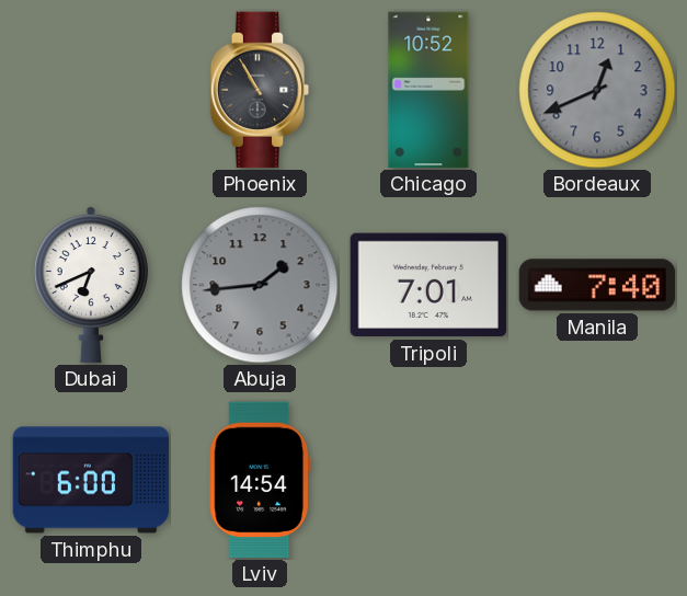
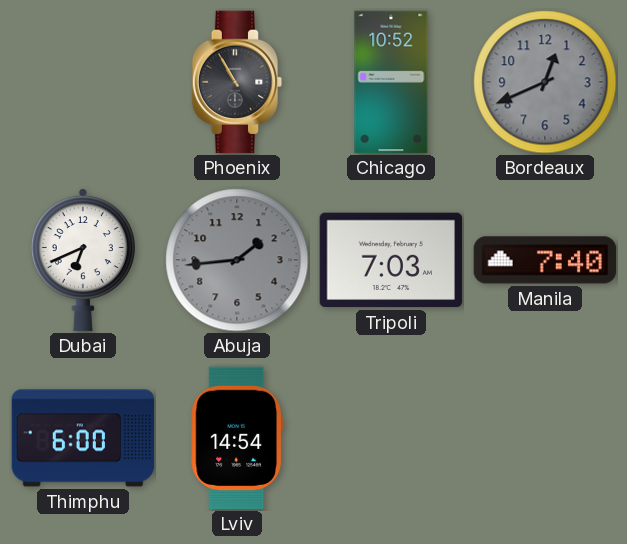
Tripoli: 7:01 -> 7:03
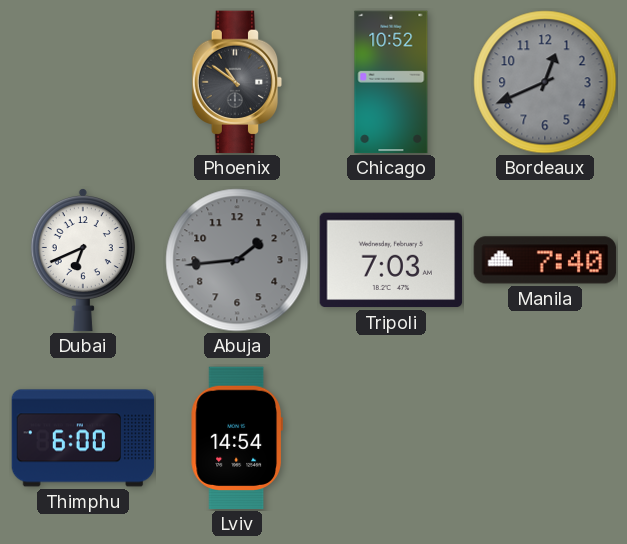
Phoenix: 10:55 -> 10:51
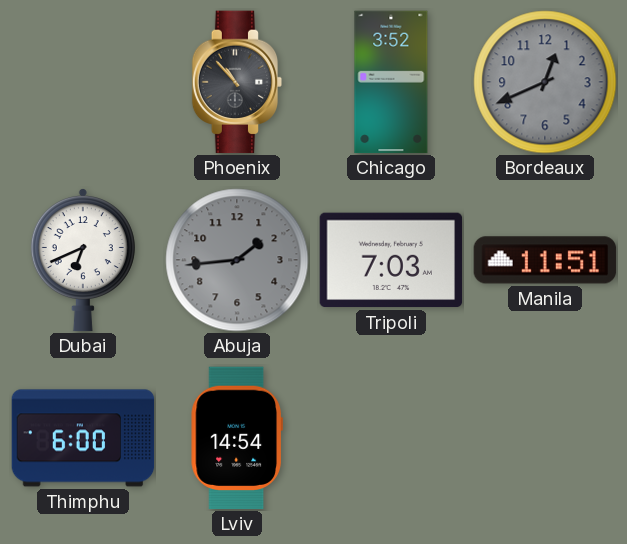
Phoenix: 10:51 -> 10:53
Chicago: 10:52 -> 3:52
Manila: 7:40 -> 11:51
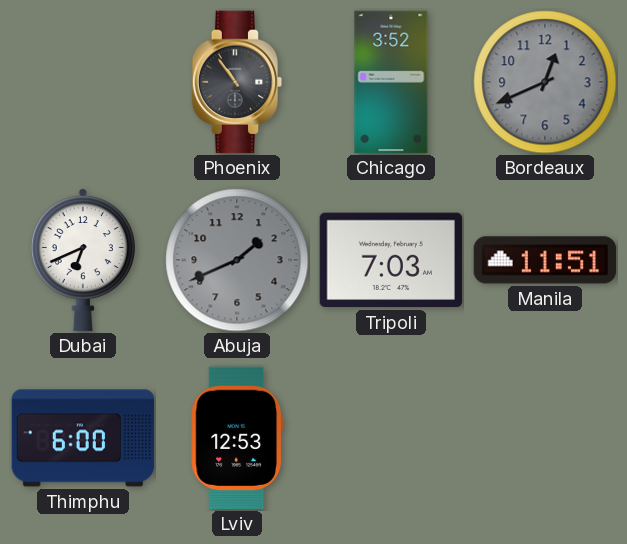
Phoenix: 10:53 -> 10:54
Abuja: 1:44 -> 1:41
Lviv: 14:54 -> 12:53
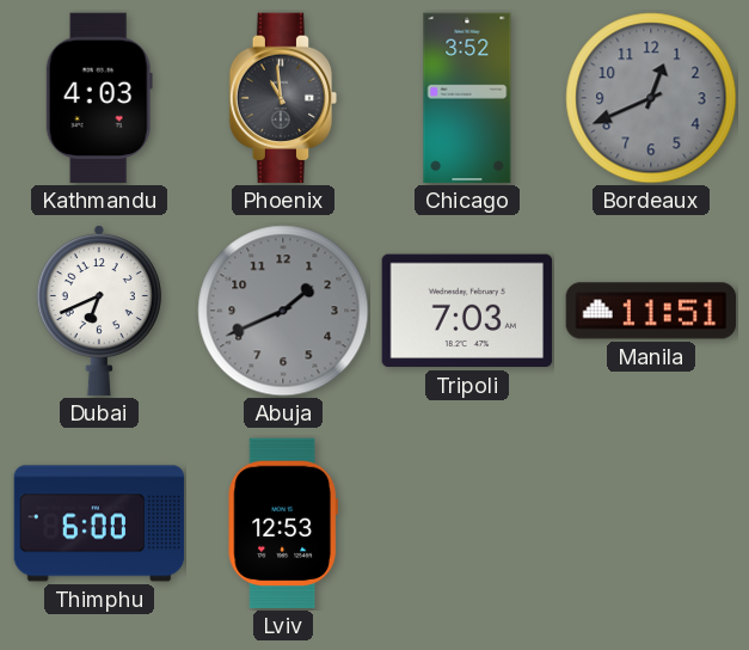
Kathmandu: none -> 4:03
Phoenix: 10:54 -> 10:59
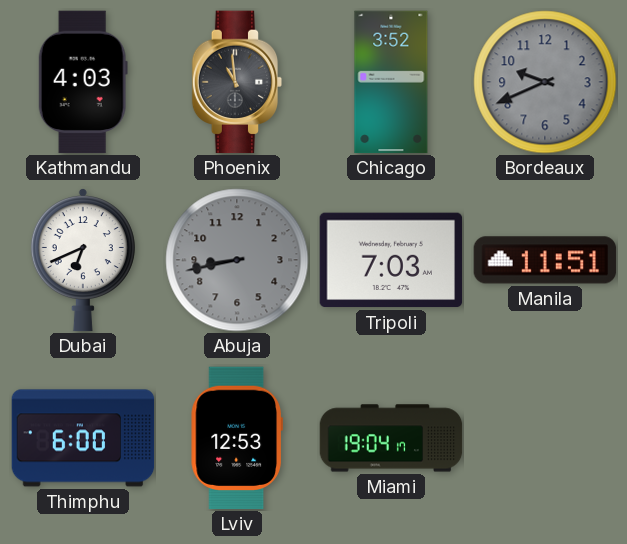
Bordeaux: 12:41 -> 9:41
Abuja: 1:41 -> 8:43
Miami: none -> 19:04
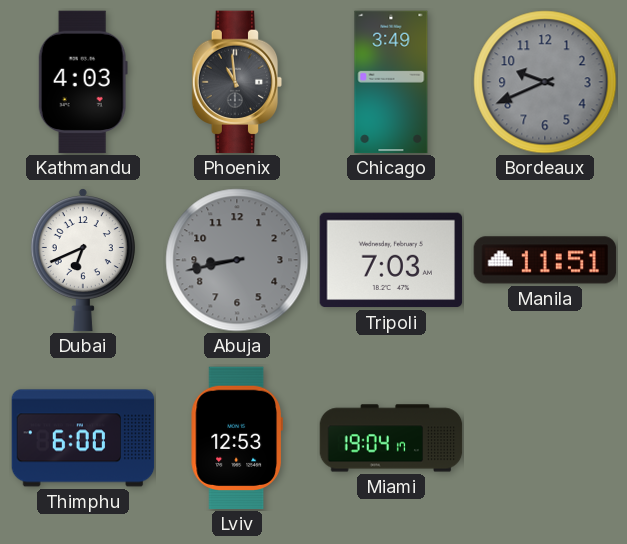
Chicago: 3:52 -> 3:49
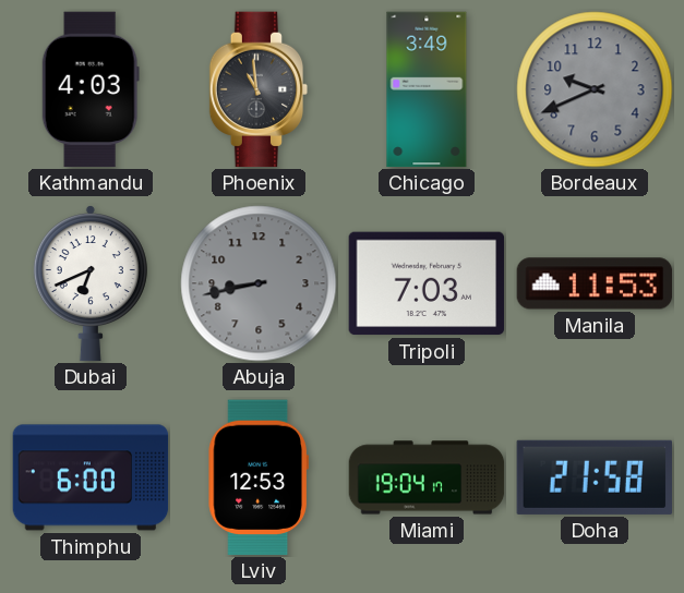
Manila: 11:51 -> 11:53
Doha: none -> 21:58
